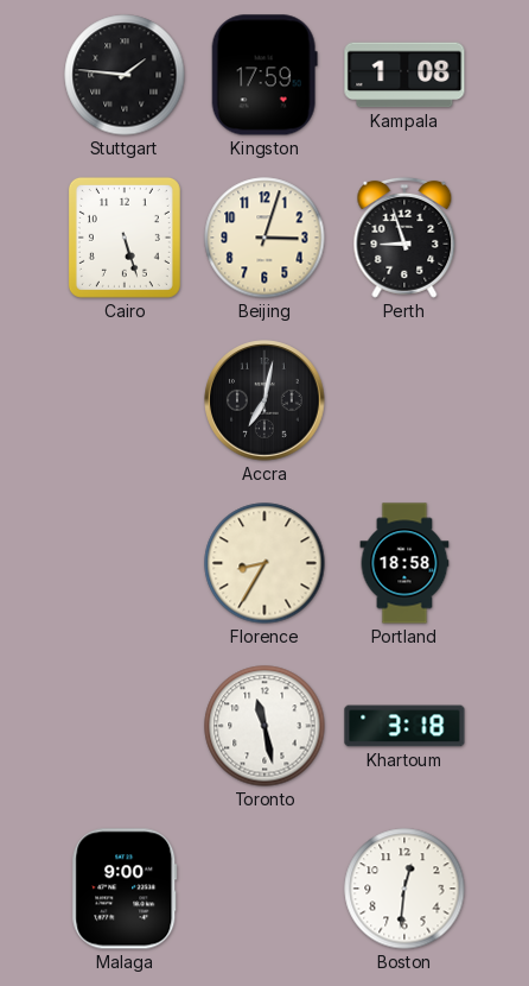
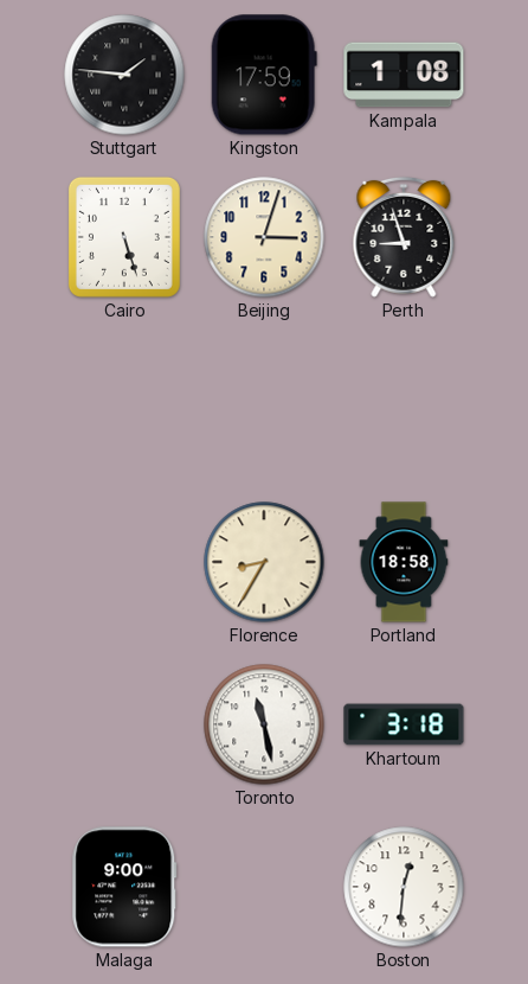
Accra: 7:02 -> none
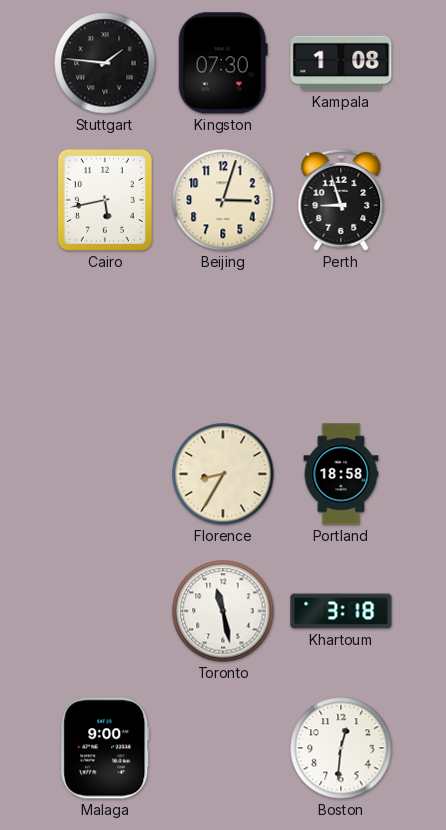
Kingston: 17:59 -> 07:30
Cairo: 5:27 -> 5:43
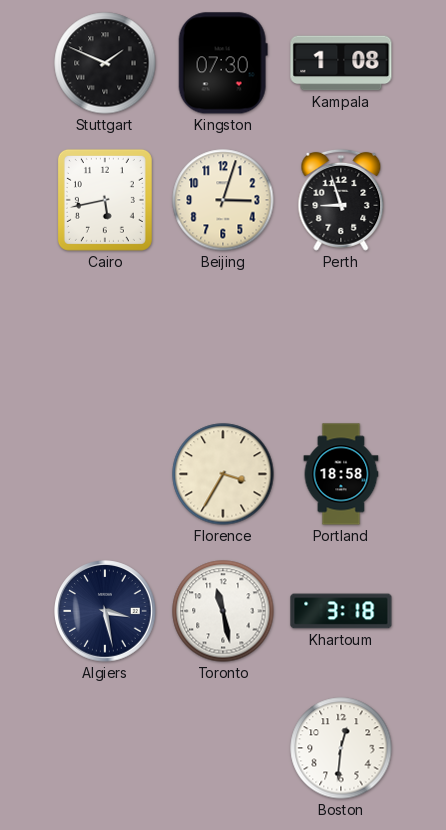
Stuttgart: 1:46 -> 1:49
Florence: 8:35 -> 3:35
Algiers: none -> 3:28
Malaga: 9:00 -> none
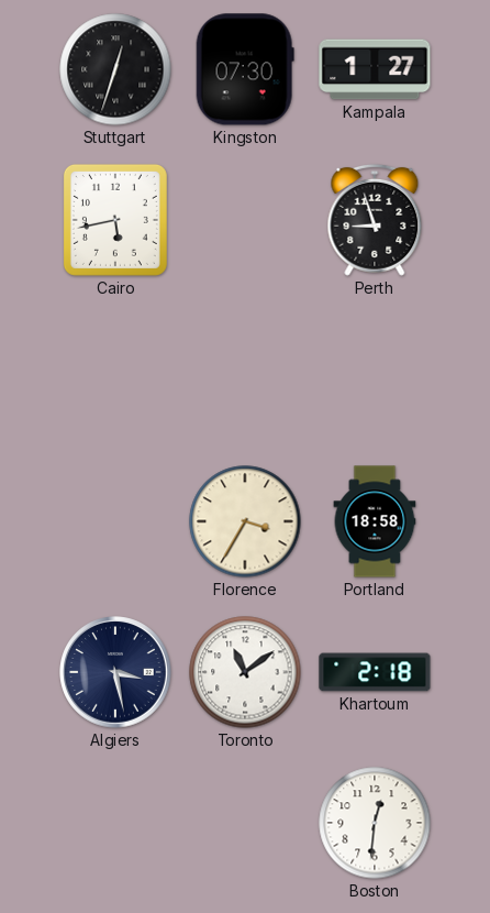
Stuttgart: 1:49 -> 12:33
Kampala: 1:08 -> 1:27
Beijing: 3:03 -> none
Toronto: 11:28 -> 11:09
Khartoum: 3:18 -> 2:18
